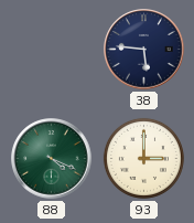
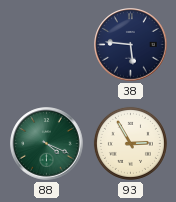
93: 3:00 -> 2:55
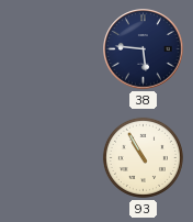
88: 4:19 -> none
93: 2:55 -> 10:55
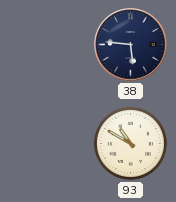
93: 10:55 -> 10:50
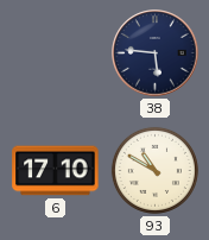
6: none -> 17:10
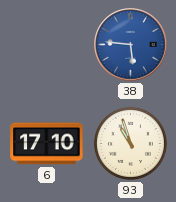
38 dial: navy -> blue
93: 10:50 -> 10:57
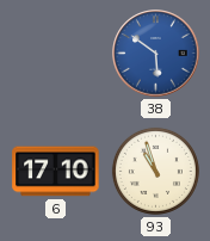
38: 5:46 -> 5:51
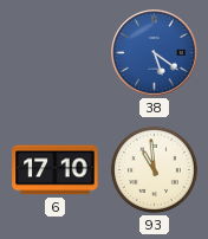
38: 5:51 -> 5:21
93: 10:57 -> 10:59
